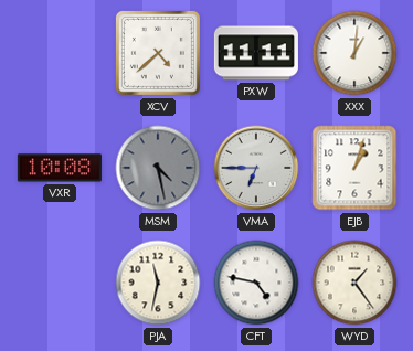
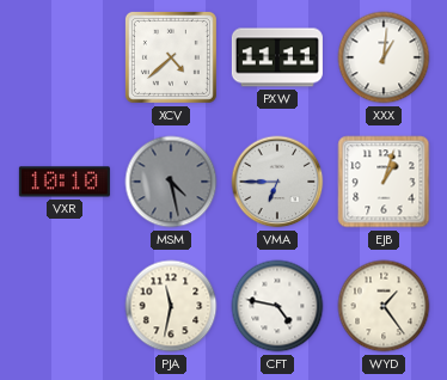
VXR: 10:08 -> 10:10
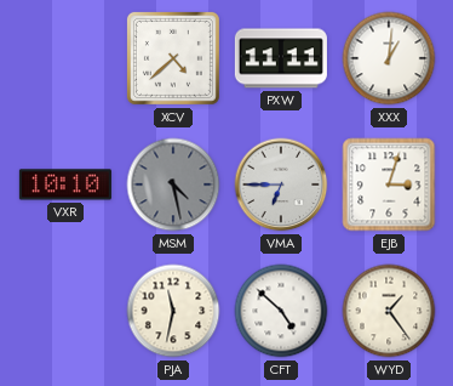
EJB: 1:03 -> 3:03
CFT: 4:47 -> 4:52
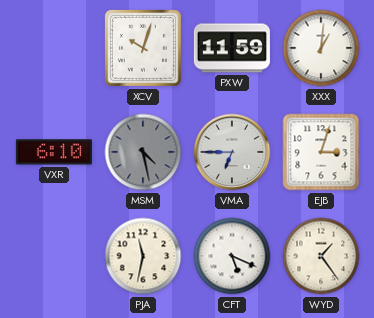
XCV: 4:38 -> 10:03
PXW: 11:11 -> 11:59
VXR: 10:10 -> 6:10
CFT: 4:52 -> 5:19
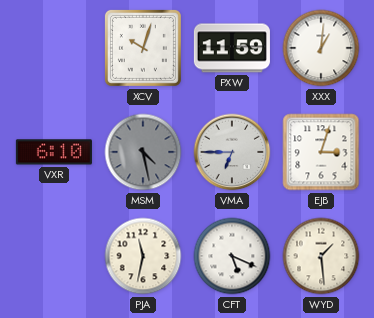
WYD: 1:24 -> 1:29
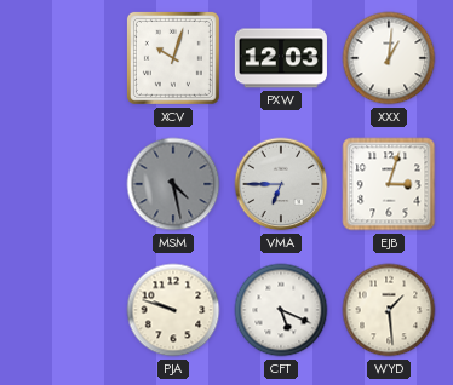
PXW: 11:59 -> 12:03
VXR: 6:10 -> none
PJA: 11:32 -> 9:48
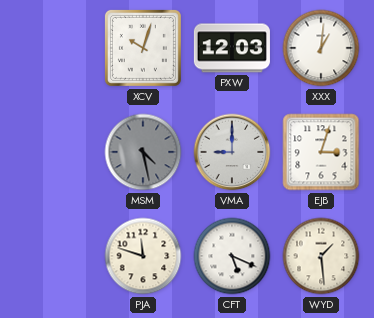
VMA: 6:45 -> 9:00
PJA: 9:48 -> 11:48
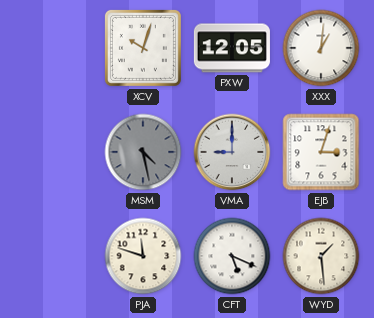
PXW: 12:03 -> 12:05
